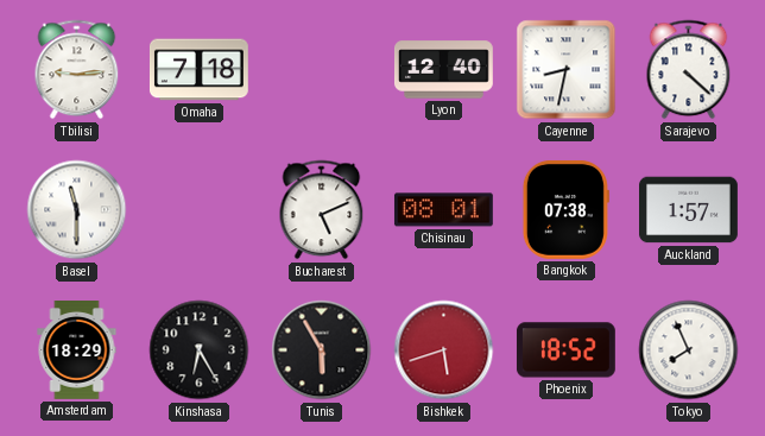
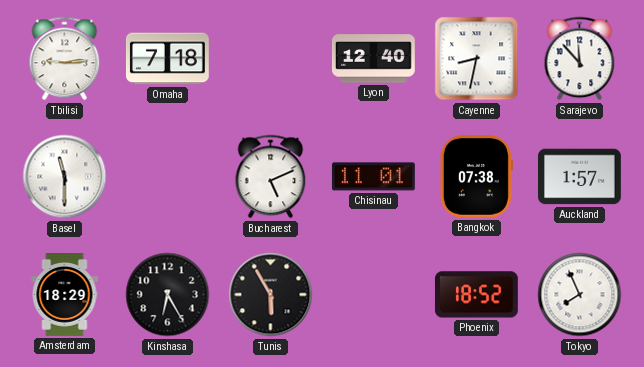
Sarajevo: 4:22 -> 11:53
Chisinau: 08:01 -> 11:01
Bishkek: 5:42 -> none
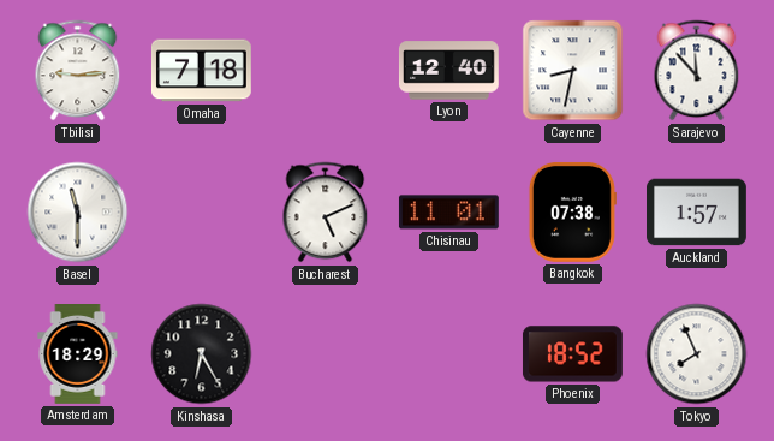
Tunis: 5:55 -> none
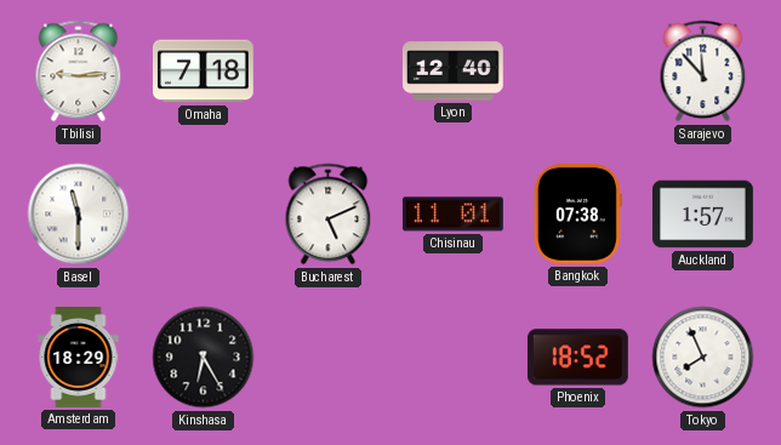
Cayenne: 8:32 -> none
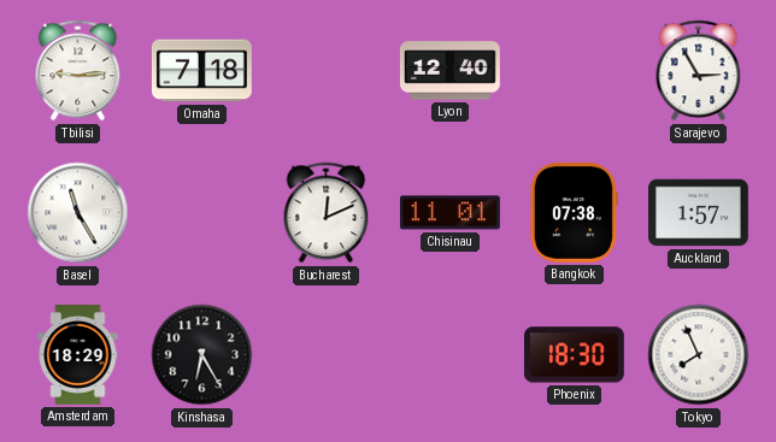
Sarajevo: 11:53 -> 2:55
Basel: 11:30 -> 11:25
Bucharest: 5:11 -> 12:11
Phoenix: 18:52 -> 18:30
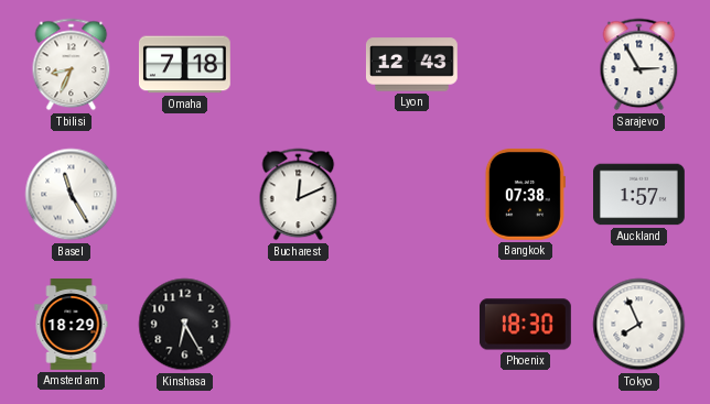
Tbilisi: 9:14 -> 8:34
Lyon: 12:40 -> 12:43
Chisinau: 11:01 -> none
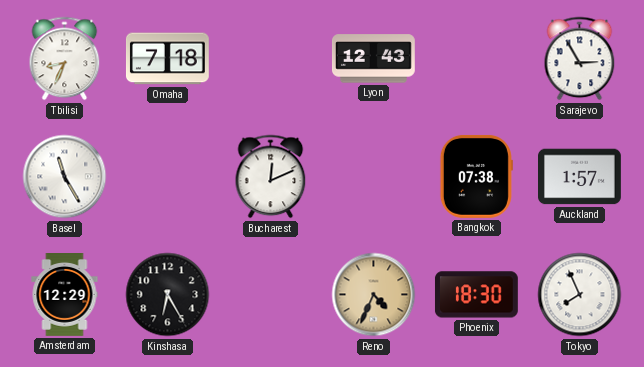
Amsterdam: 18:29 -> 12:29
Reno: none -> 4:34
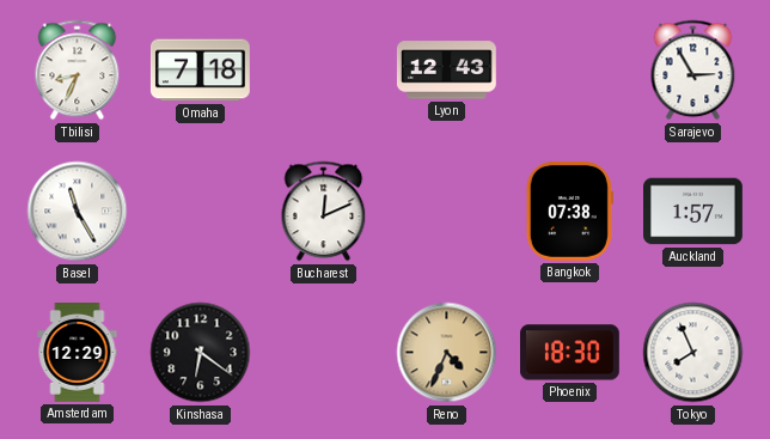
Kinshasa: 6:25 -> 6:21
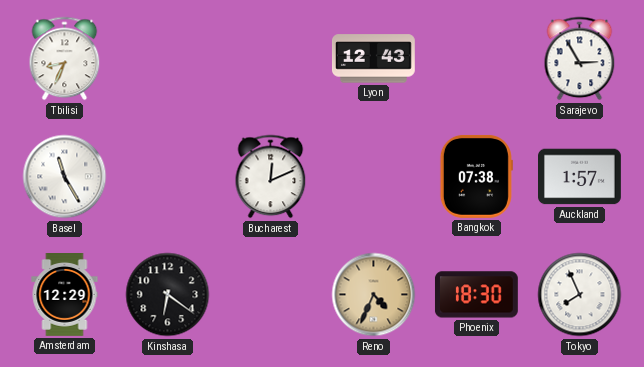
Omaha: 7:18 -> none
